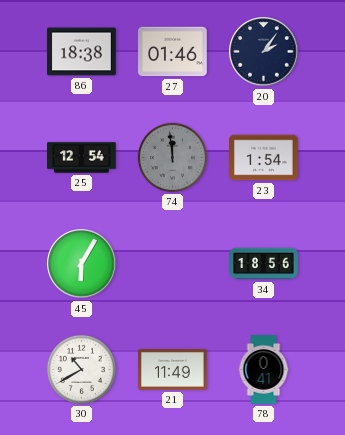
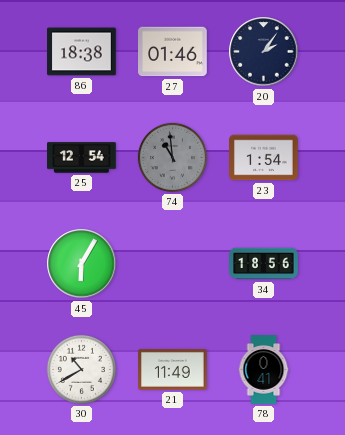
74: 11:59 -> 10:59
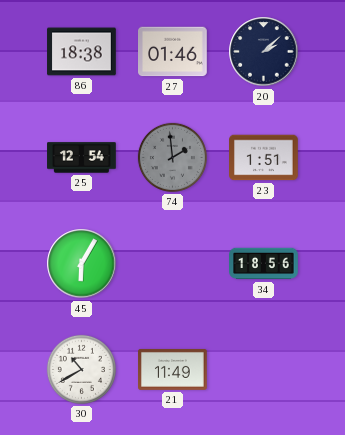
20: 2:06 -> 2:08
74: 10:59 -> 1:59
23: 1:54 -> 1:51
78: 0:41 -> none
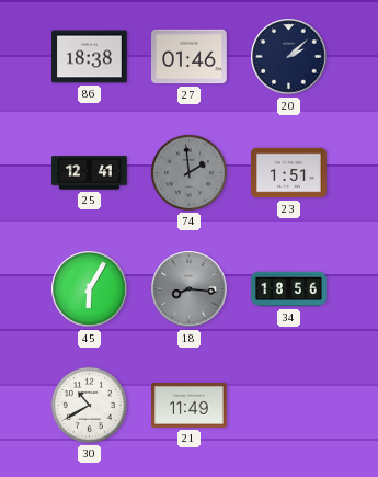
25: 12:54 -> 12:41
18: none -> 8:16
